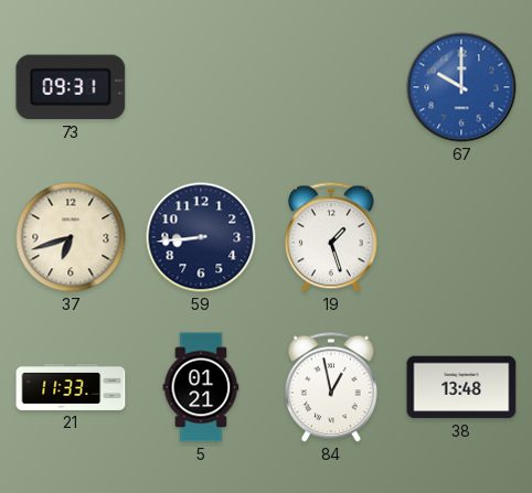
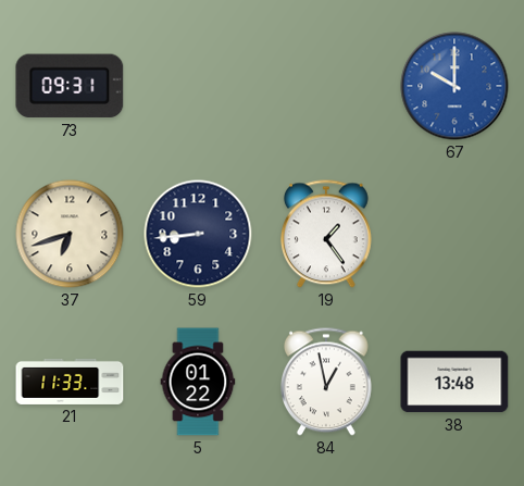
19: 1:27 -> 1:24
5: 01:21 -> 01:22
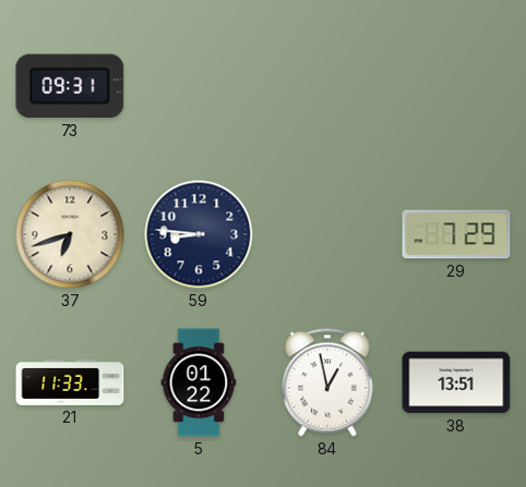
67: 10:00 -> none
59: 8:44 -> 8:46
19: 1:24 -> none
29: none -> 7:29
38: 13:48 -> 13:51
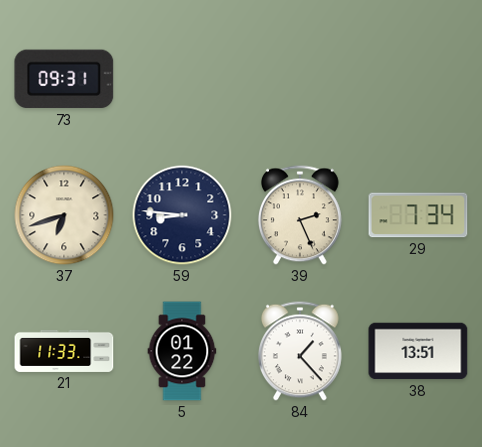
39: none -> 2:26
29: 7:29 -> 7:34
84: 12:58 -> 1:23
